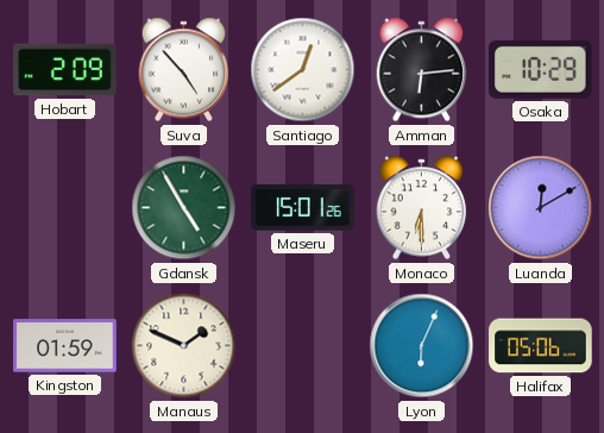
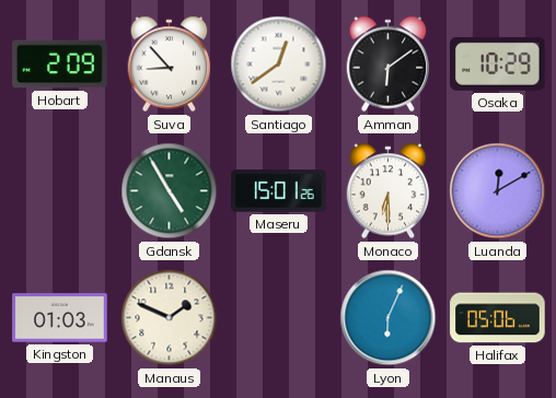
Suva: 4:53 -> 8:53
Amman: 6:14 -> 6:09
Kingston: 01:59 -> 01:03
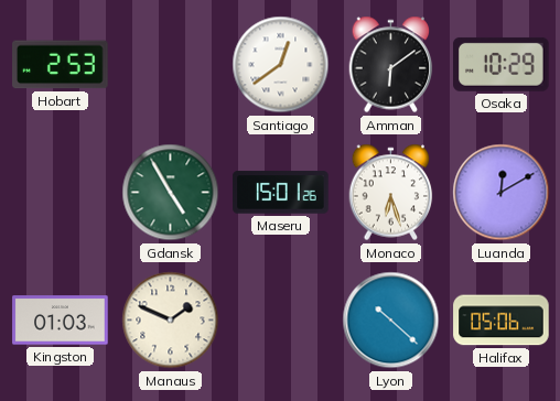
Hobart: 2:09 -> 2:53
Suva: 8:53 -> none
Monaco: 6:30 -> 6:27
Lyon: 6:04 -> 10:22
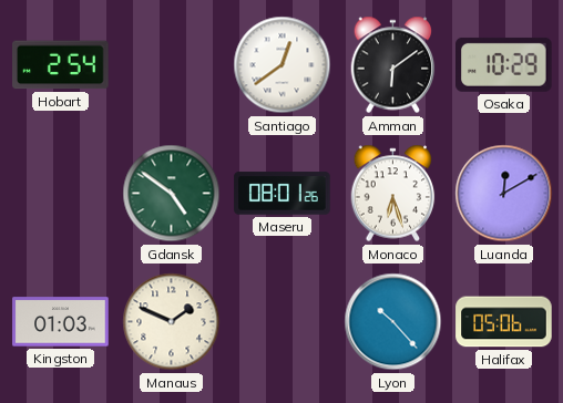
Hobart: 2:53 -> 2:54
Gdansk: 4:55 -> 4:51
Maseru: 15:01 -> 08:01
Lyon: 10:22 -> 10:23
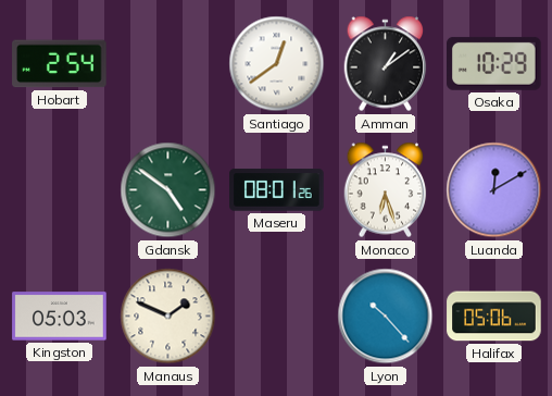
Amman: 6:09 -> 1:09
Kingston: 01:03 -> 05:03
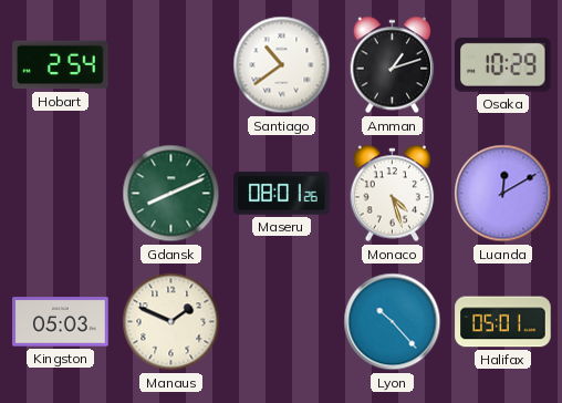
Santiago: 12:39 -> 10:39
Amman: 1:09 -> 1:12
Gdansk: 4:51 -> 8:11
Monaco: 6:27 -> 4:27
Halifax: 05:06 -> 05:01
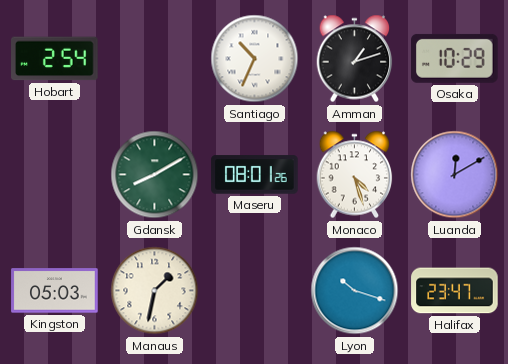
Santiago: 10:39 -> 10:34
Gdansk: 8:11 -> 8:10
Manaus: 1:49 -> 1:32
Lyon: 10:23 -> 10:18
Halifax: 05:01 -> 23:47
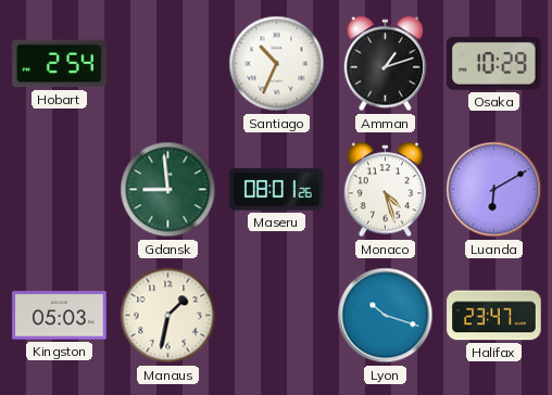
Gdansk: 8:10 -> 8:59
Luanda: 12:10 -> 6:10
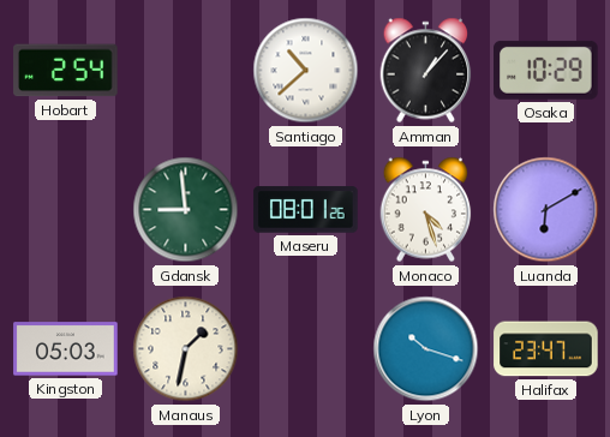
Santiago: 10:34 -> 10:38
Amman: 1:12 -> 1:07
